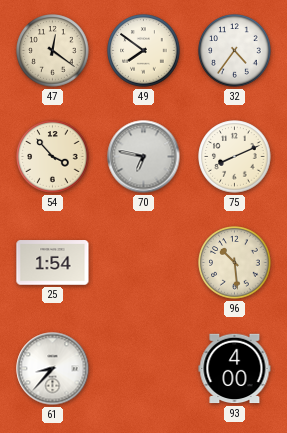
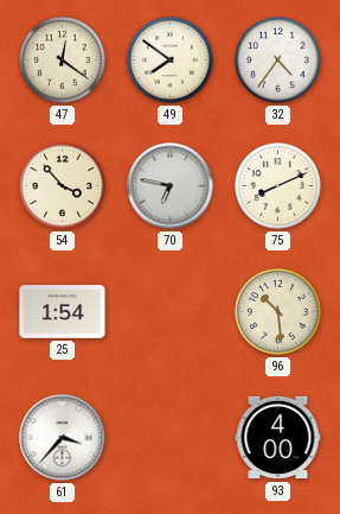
61: 8:37 -> 3:37
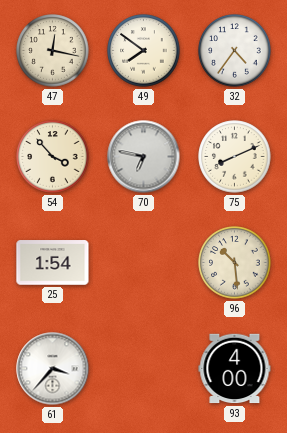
47: 12:21 -> 12:17
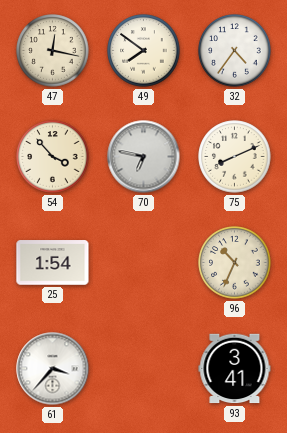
96: 10:29 -> 10:34
93: 4:00 -> 3:41
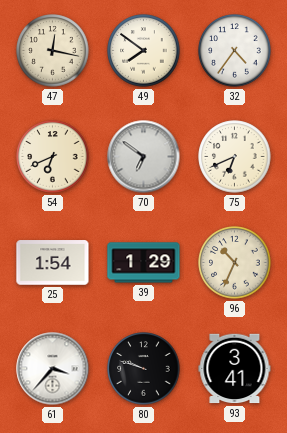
54: 3:53 -> 6:41
70: 6:47 -> 6:51
75: 8:11 -> 6:41
39: none -> 1:29
80: none -> 9:48
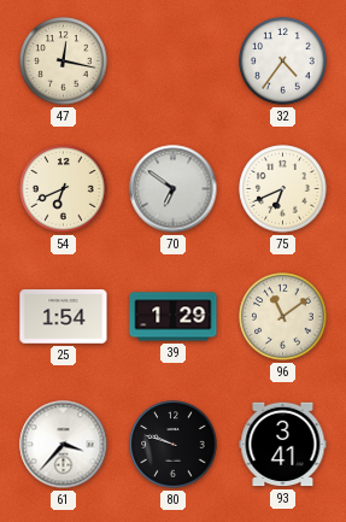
49: 7:51 -> none
96: 10:34 -> 11:09
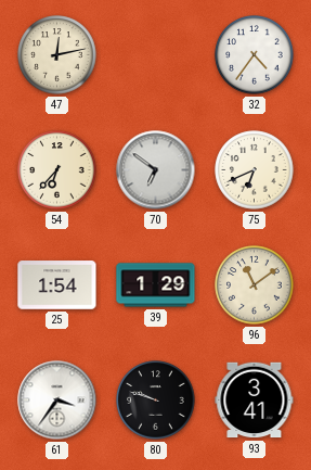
47: 12:17 -> 12:13
54: 6:41 -> 6:37
61: 3:37 -> 3:36
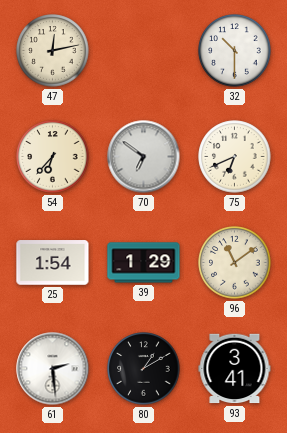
32: 4:36 -> 10:30
61: 3:36 -> 2:29
80: 9:48 -> 1:10
